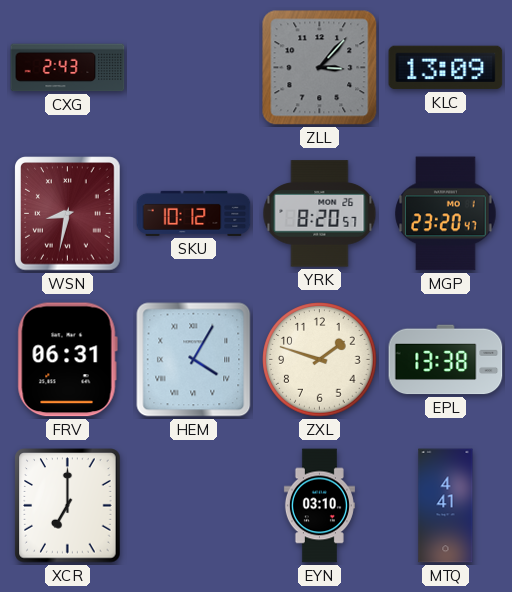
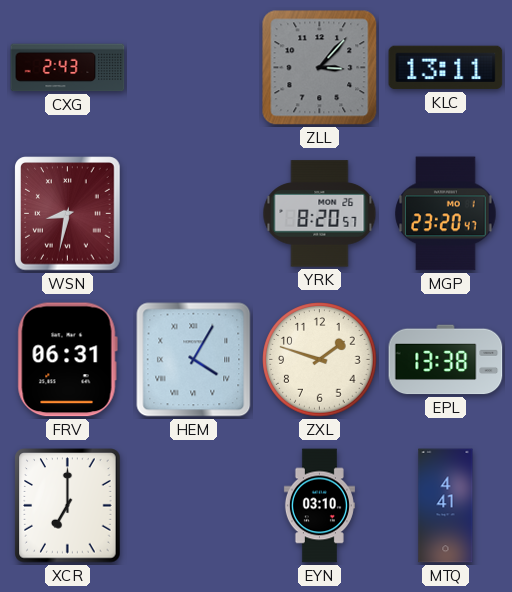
KLC: 13:09 -> 13:11
SKU: 10:12 -> none
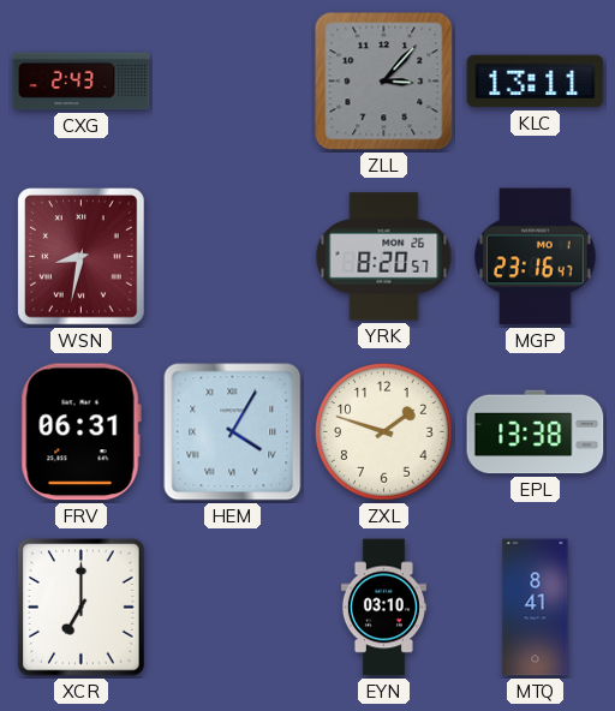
MGP: 23:20 -> 23:16
MTQ: 4:41 -> 8:41
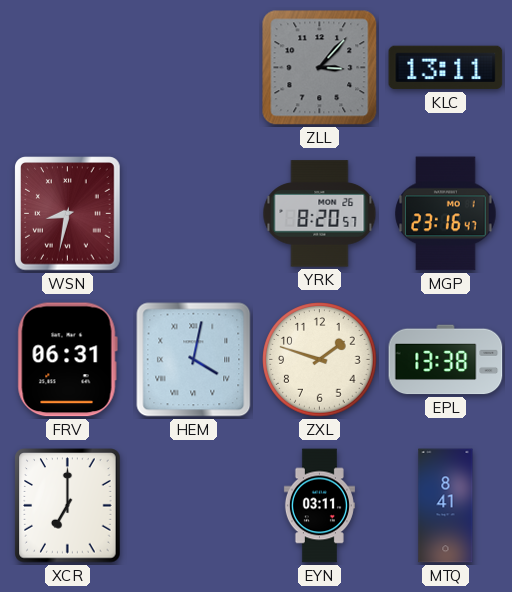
CXG: 2:43 -> none
HEM: 4:05 -> 4:02
EYN: 03:10 -> 03:11
